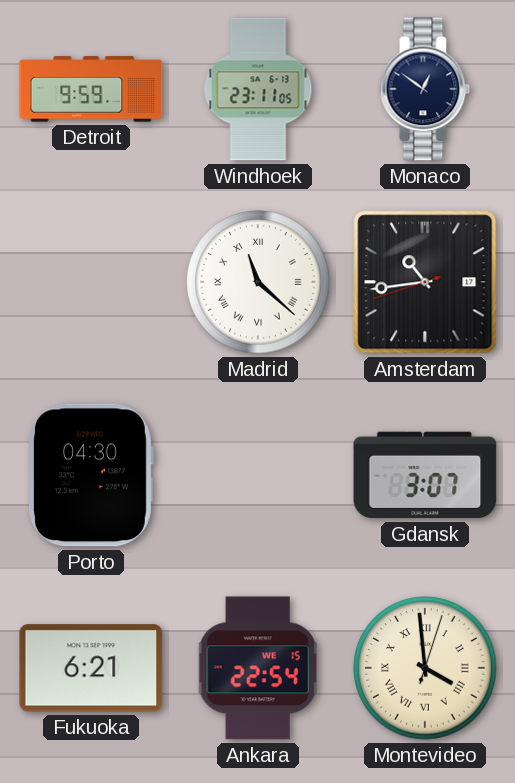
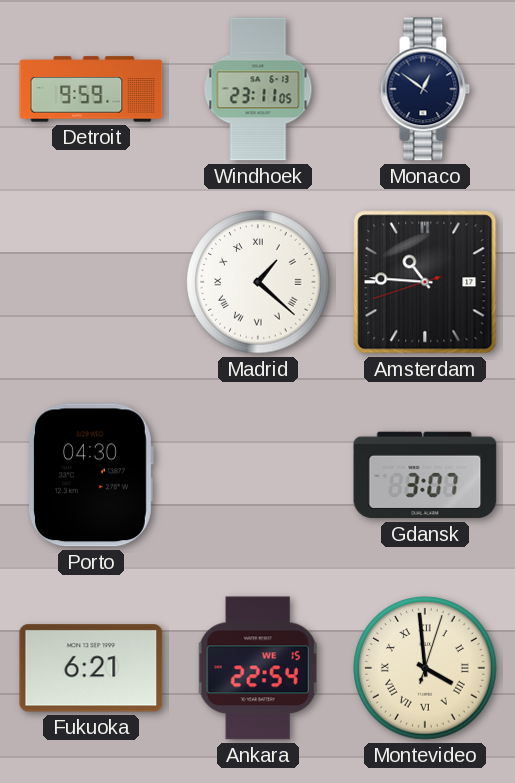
Madrid: 11:22 -> 1:22
Amsterdam: 10:43 -> 10:45
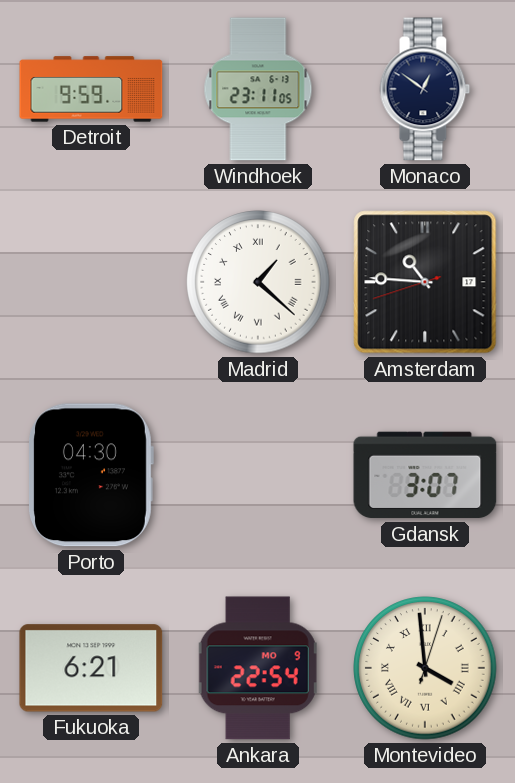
Ankara date: WE 15 -> MO 9
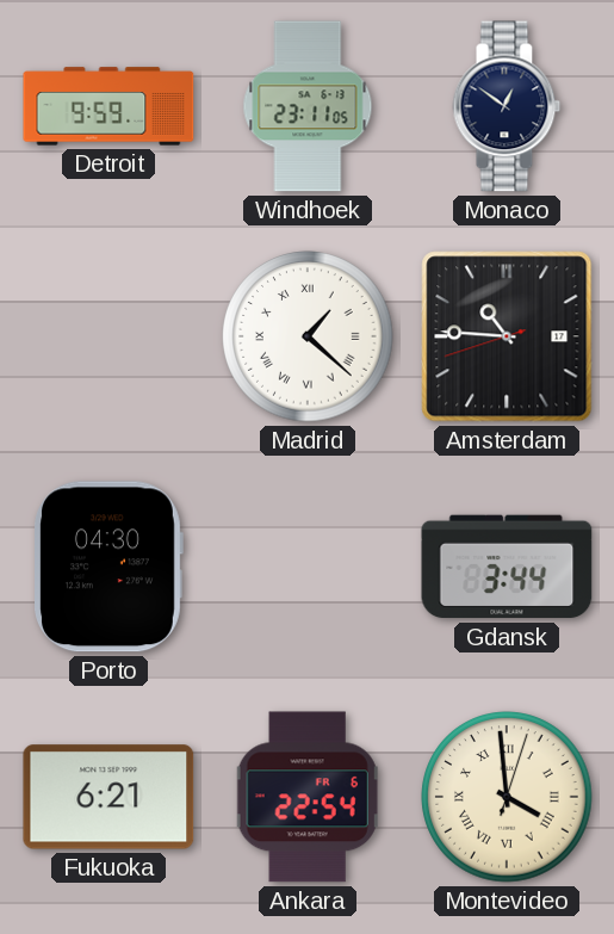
Gdansk: 3:07 -> 3:44
Ankara date: MO 9 -> FR 6
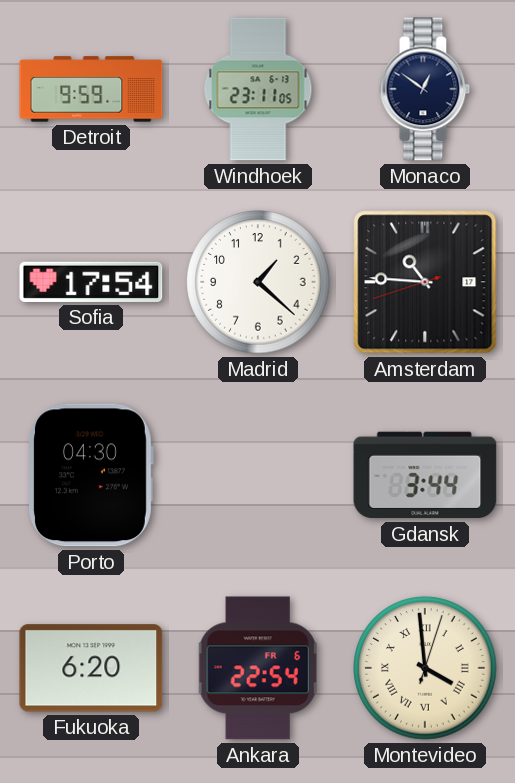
Sofia: none -> 17:54
Madrid numerals: Roman -> Arabic
Fukuoka: 6:21 -> 6:20
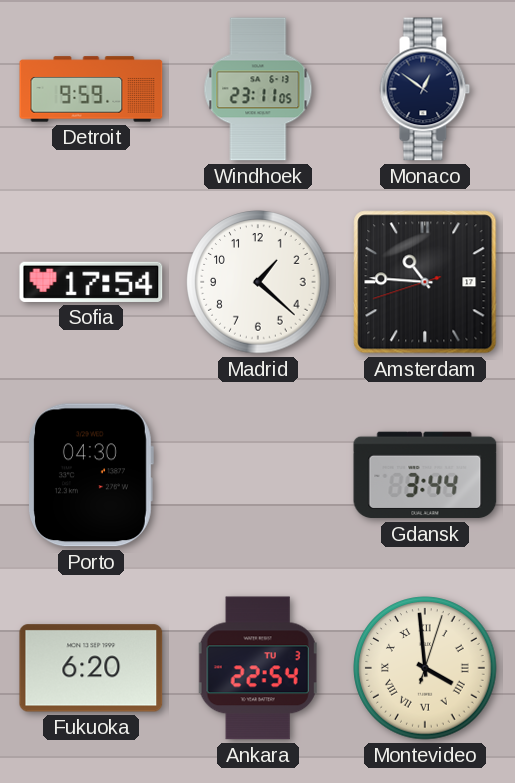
Ankara date: FR 6 -> TU 3
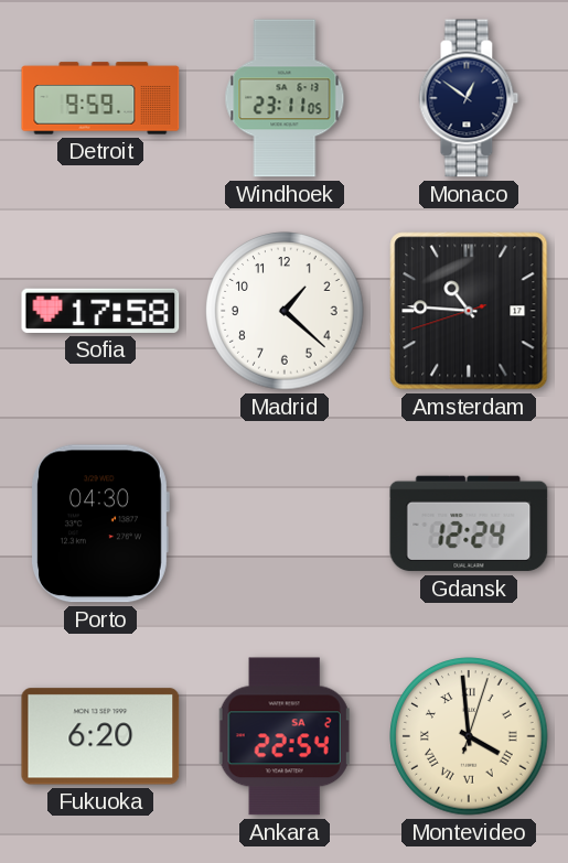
Sofia: 17:54 -> 17:58
Gdansk: 3:44 -> 12:24
Ankara date: TU 3 -> SA 2
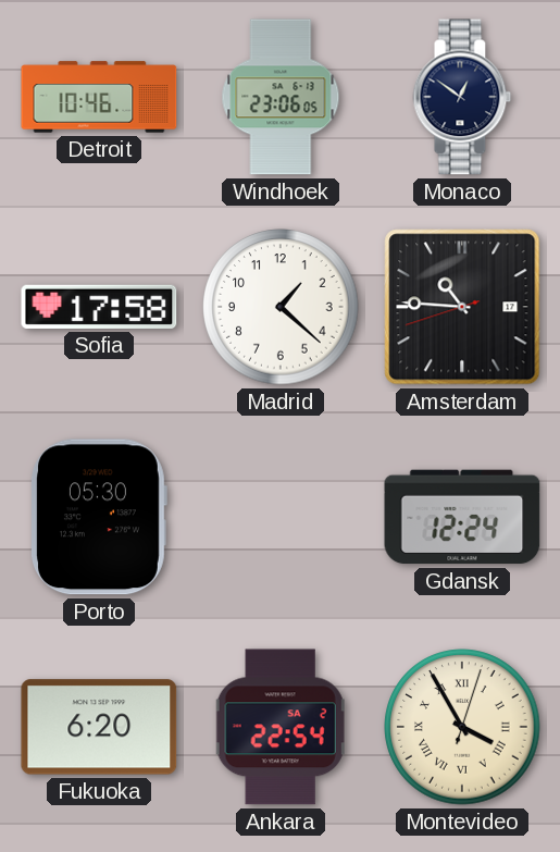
Detroit: 9:59 -> 10:46
Windhoek: 23:11 -> 23:06
Porto: 04:30 -> 05:30
Montevideo: 3:59 -> 3:55
